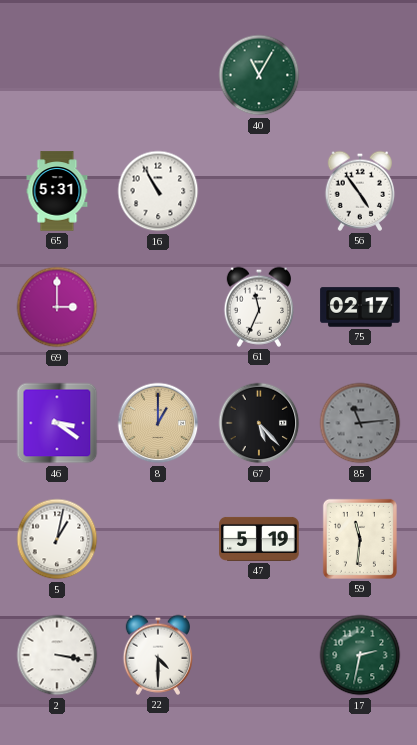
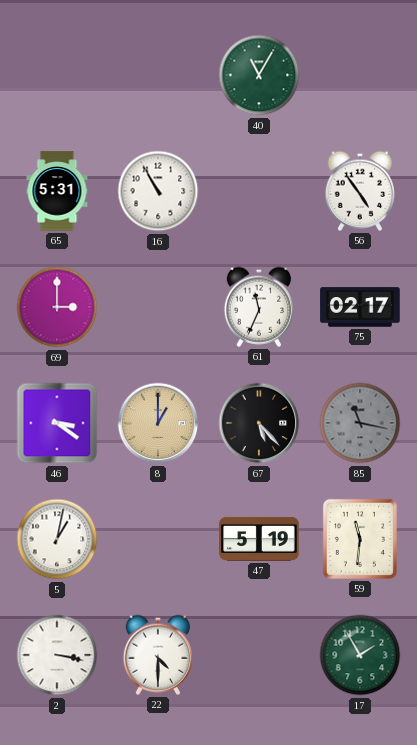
85: 11:14 -> 11:17
17: 2:32 -> 1:55
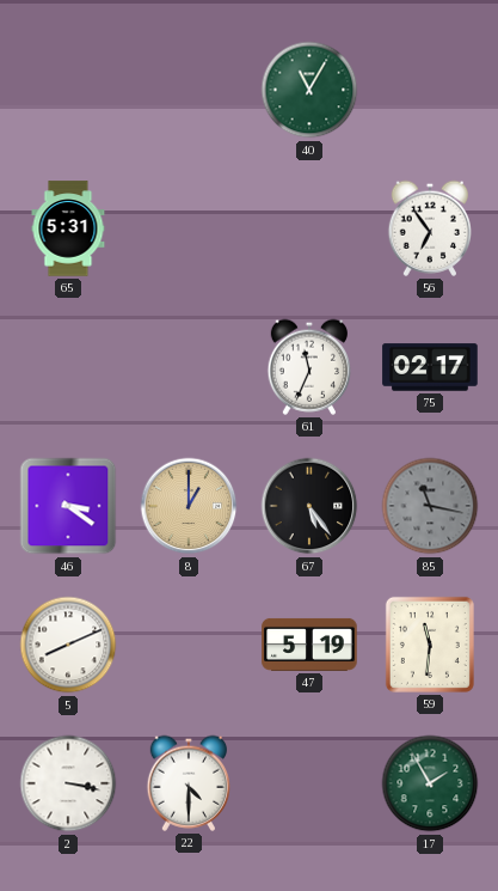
16: 10:55 -> none
56: 4:54 -> 6:54
69: 3:00 -> none
67: 5:23 -> 5:24
5: 1:02 -> 8:11
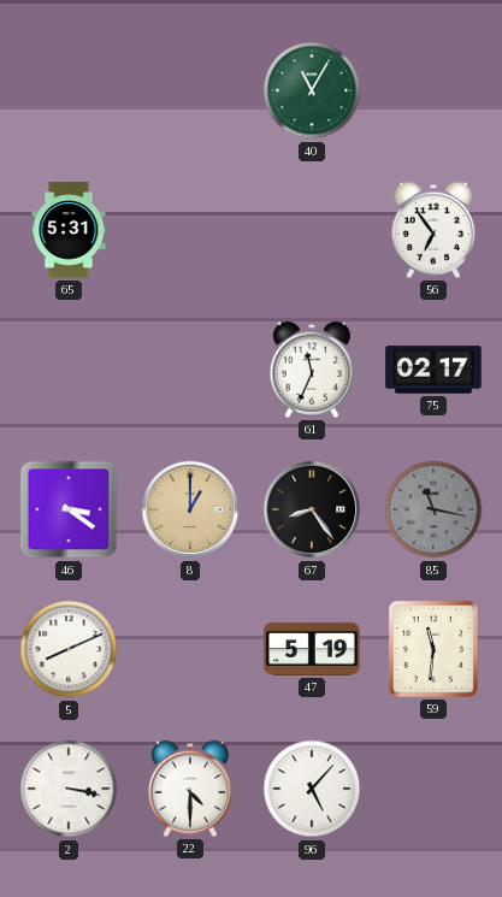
67: 5:24 -> 8:24
96: none -> 5:07
17: 1:55 -> none
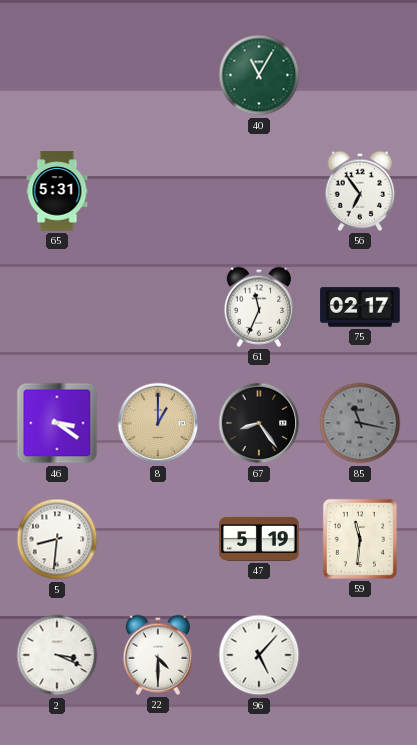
5: 8:11 -> 8:31
2: 3:17 -> 3:19
